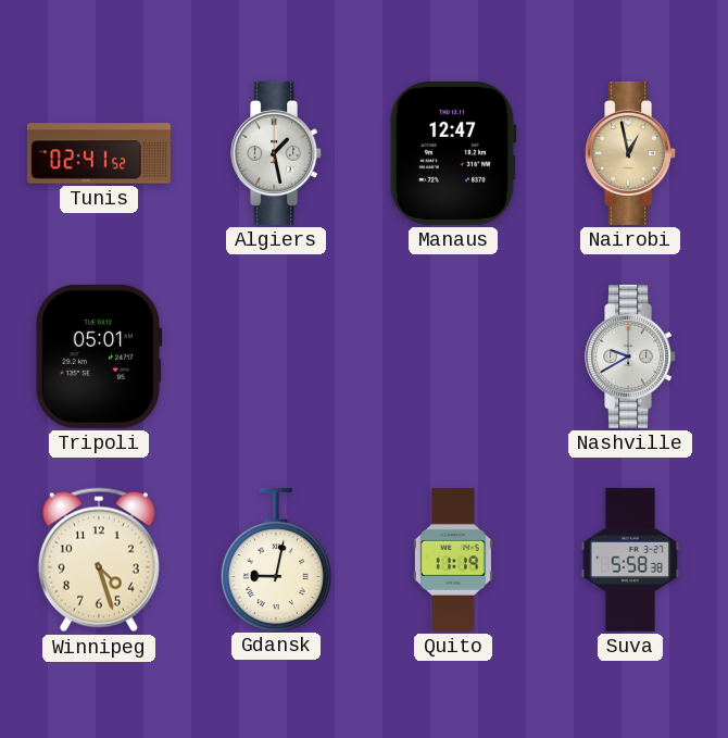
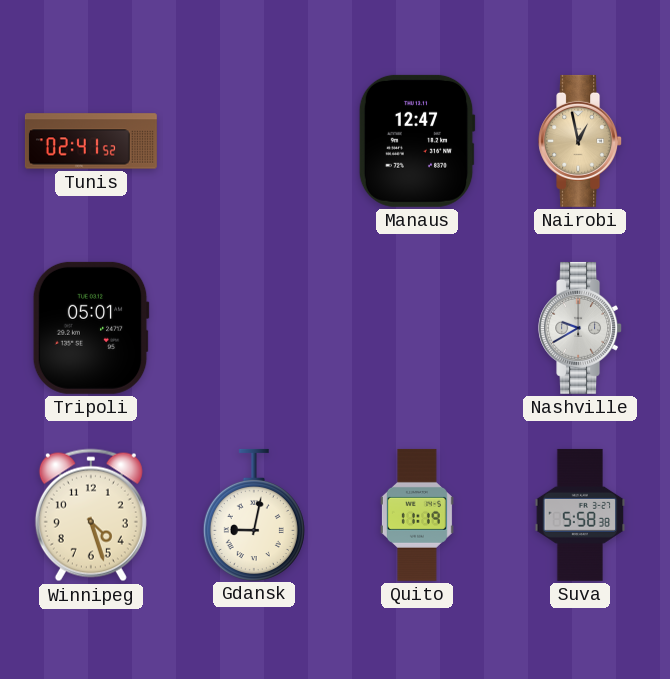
Algiers: 1:28 -> none
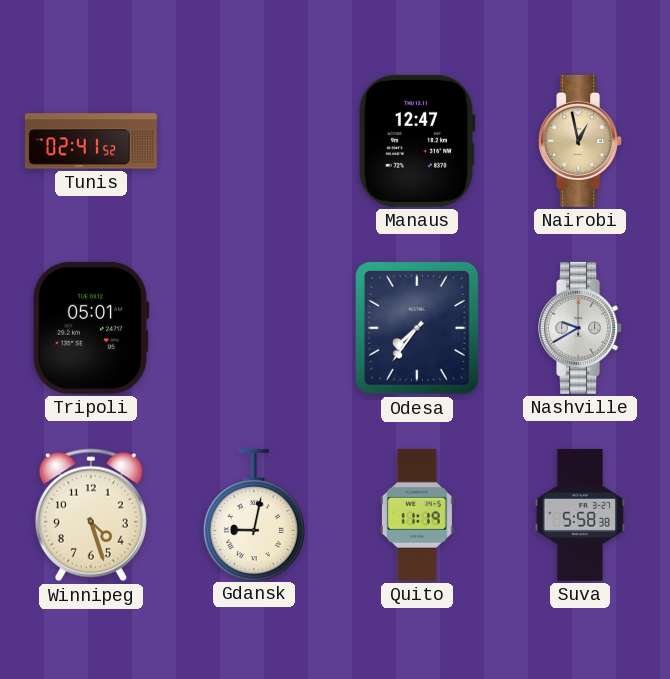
Odesa: none -> 7:36
